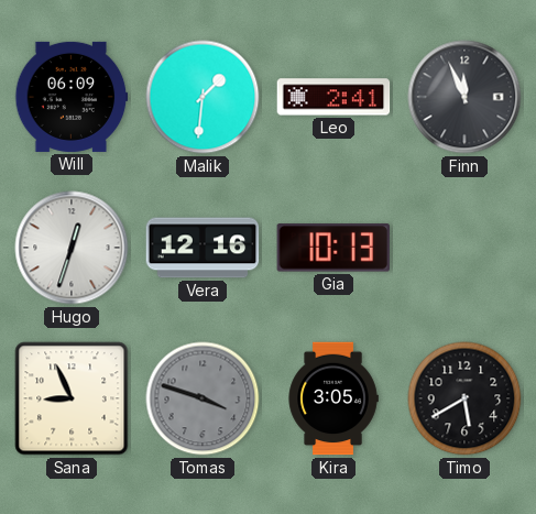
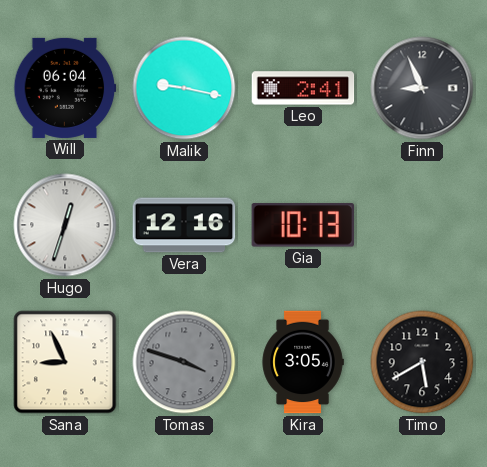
Will: 06:09 -> 06:04
Malik: 1:31 -> 9:17
Finn: 11:56 -> 8:56
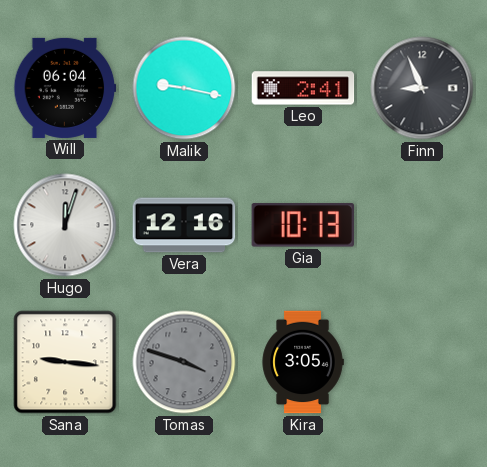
Hugo: 12:33 -> 12:03
Sana: 8:56 -> 9:16
Timo: 5:40 -> none
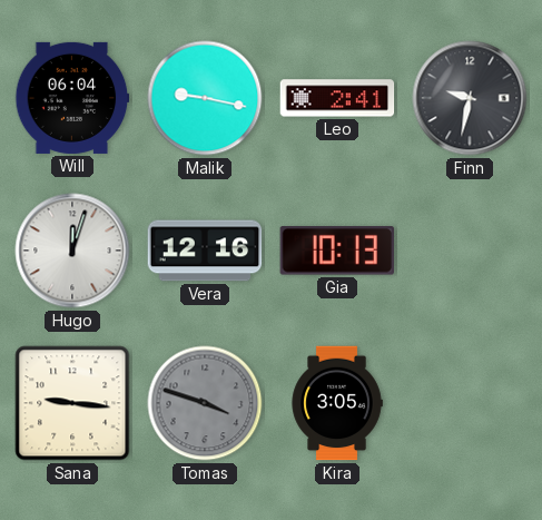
Finn: 8:56 -> 9:32
